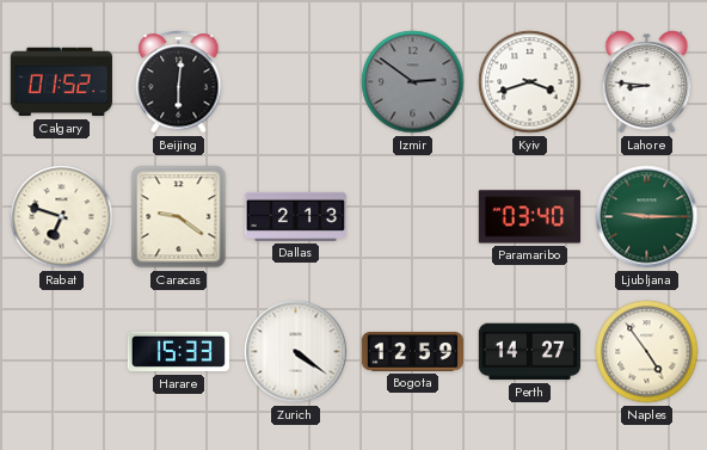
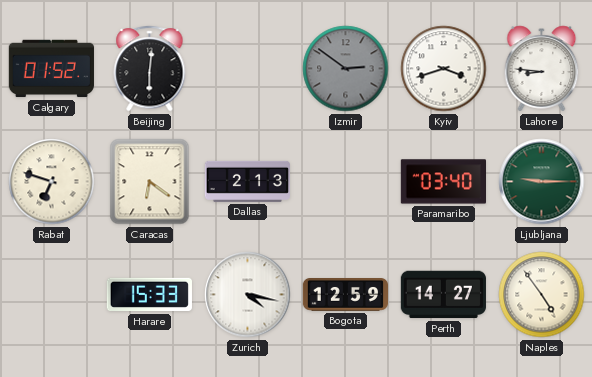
Caracas: 9:21 -> 6:21
Zurich: 4:21 -> 4:17
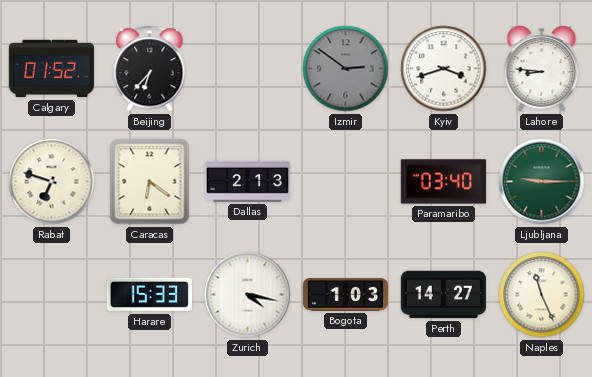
Beijing: 6:01 -> 6:37
Bogota: 12:59 -> 1:03
Naples: 4:54 -> 11:26
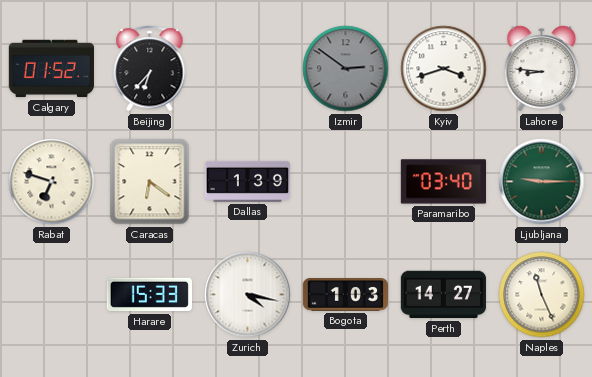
Dallas: 2:13 -> 1:39
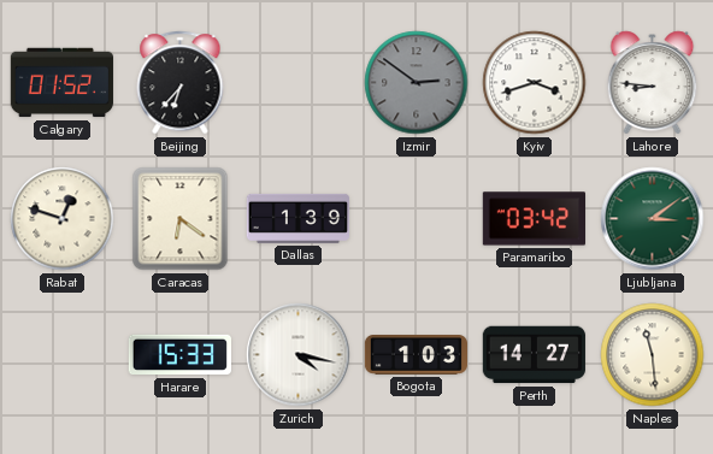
Rabat: 6:48 -> 12:48
Paramaribo: 03:40 -> 03:42
Ljubljana: 9:15 -> 3:09
Naples: 11:26 -> 11:29
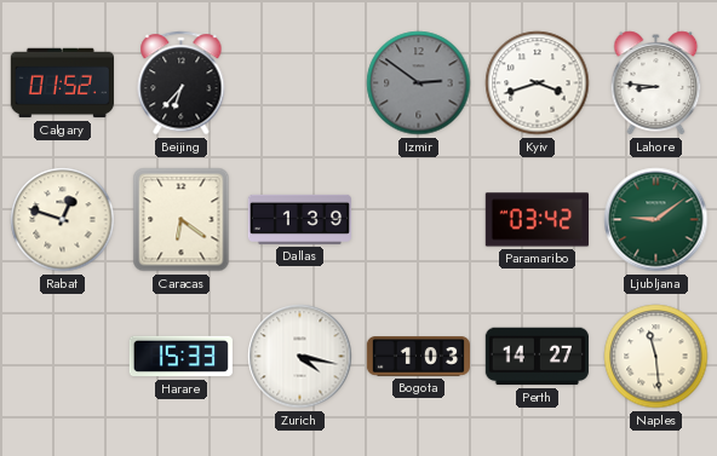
Ljubljana: 3:09 -> 9:09
